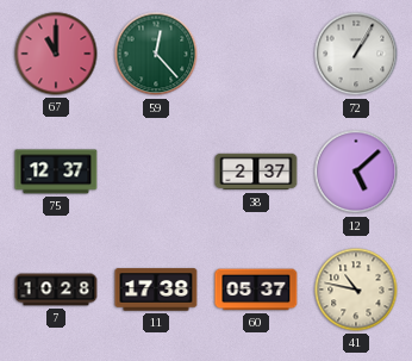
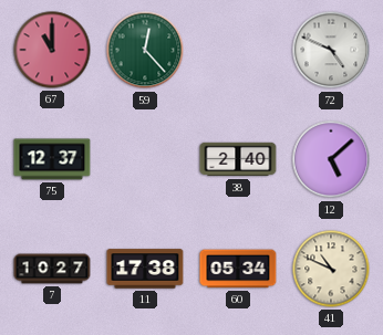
72: 1:05 -> 4:49
38: 2:37 -> 2:40
7: 10:28 -> 10:27
60: 05:37 -> 05:34
41: 10:47 -> 10:49
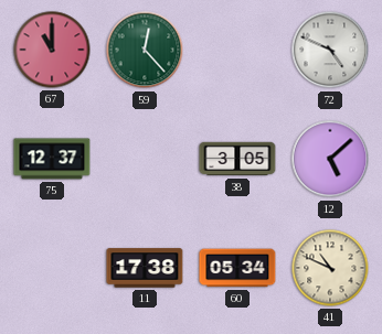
38: 2:40 -> 3:05
7: 10:27 -> none
